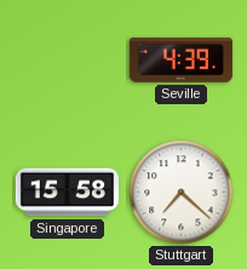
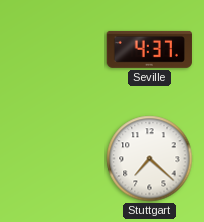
Seville: 4:39 -> 4:37
Singapore: 15:58 -> none
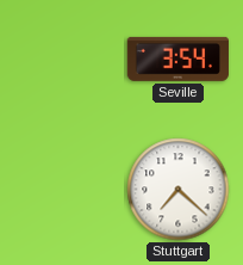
Seville: 4:37 -> 3:54
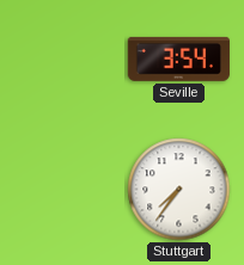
Stuttgart: 7:22 -> 7:36
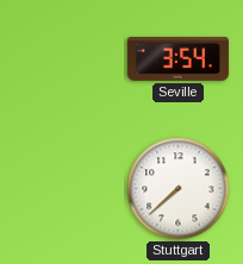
Stuttgart: 7:36 -> 7:38
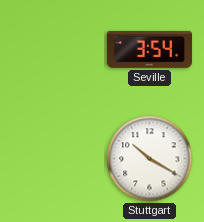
Stuttgart: 7:38 -> 10:20
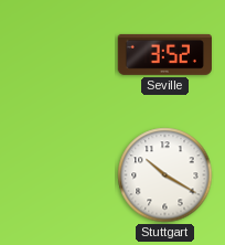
Seville: 3:54 -> 3:52
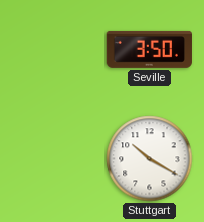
Seville: 3:52 -> 3:50
